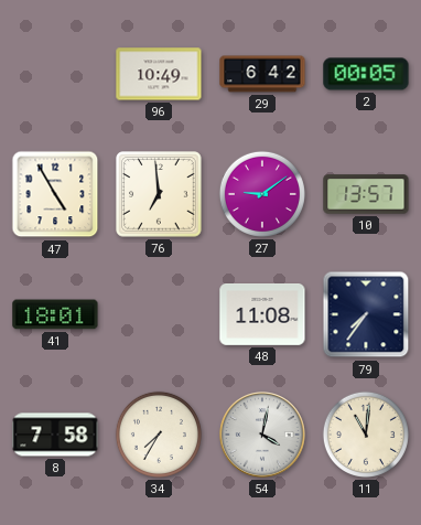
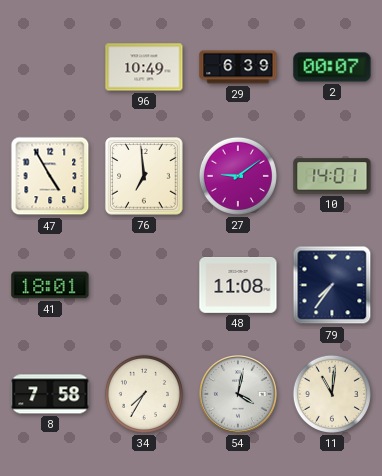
29: 6:42 -> 6:39
2: 00:05 -> 00:07
10: 13:57 -> 14:01
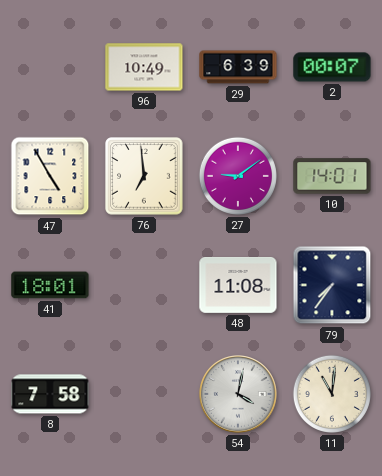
34: 7:35 -> none
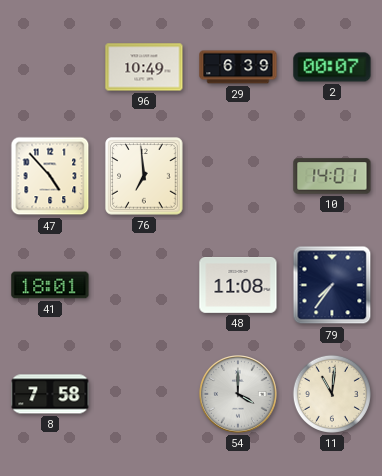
47: 4:55 -> 4:53
27: 9:09 -> none
54: 4:02 -> 4:00
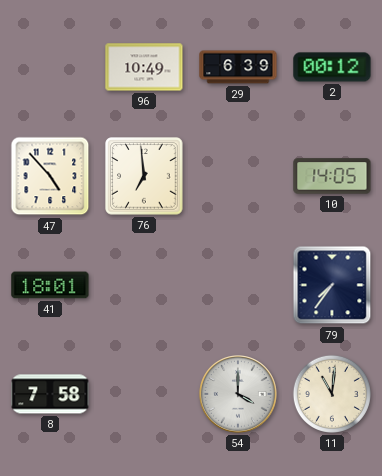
2: 00:07 -> 00:12
10: 14:01 -> 14:05
48: 11:08 -> none
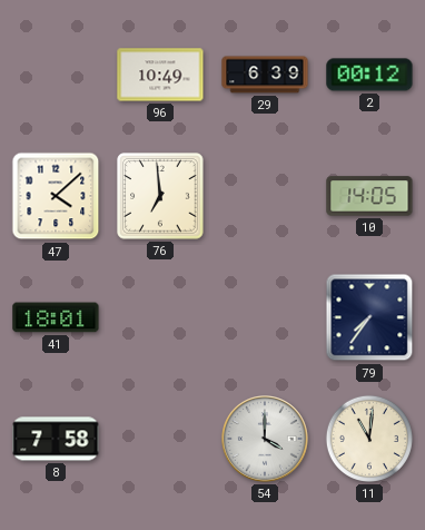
47: 4:53 -> 4:08
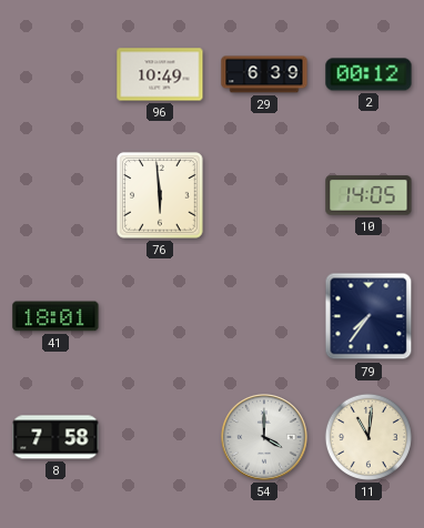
47: 4:08 -> none
76: 6:59 -> 5:59
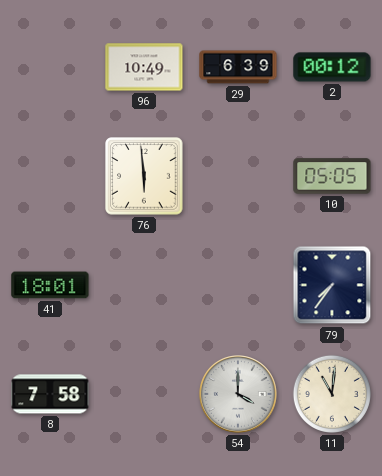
10: 14:05 -> 05:05
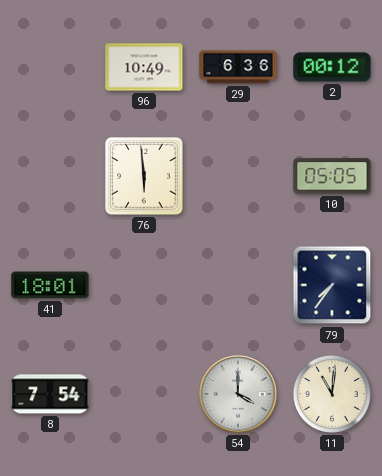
29: 6:39 -> 6:36
8: 7:58 -> 7:54
